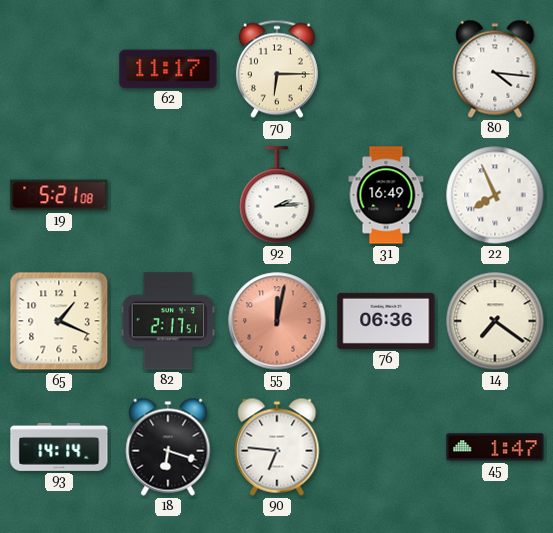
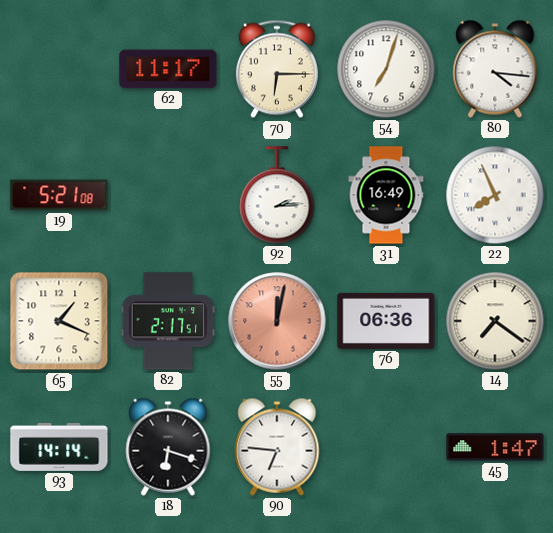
54: none -> 7:03
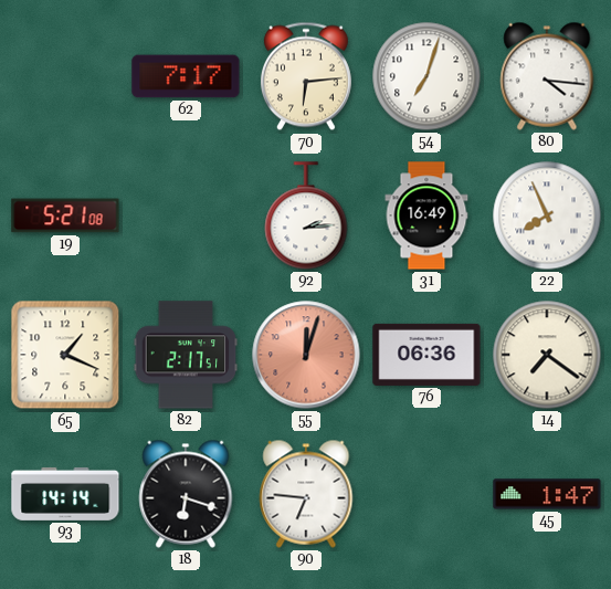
62: 11:17 -> 7:17
70: 6:15 -> 6:14
55: 12:02 -> 12:03
